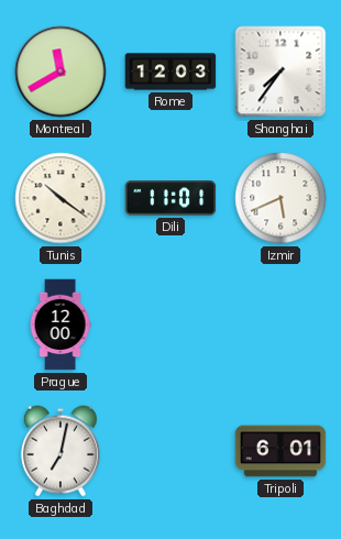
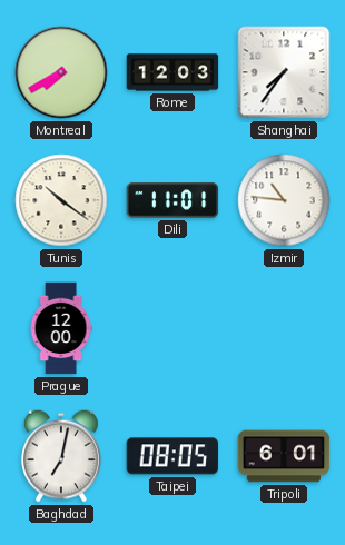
Montreal: 11:40 -> 7:40
Izmir: 5:41 -> 10:46
Taipei: none -> 08:05
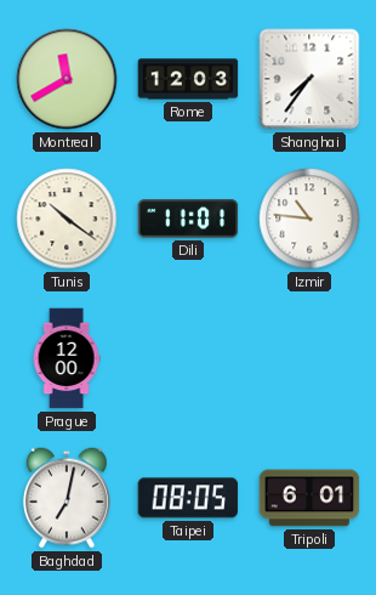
Montreal: 7:40 -> 11:40
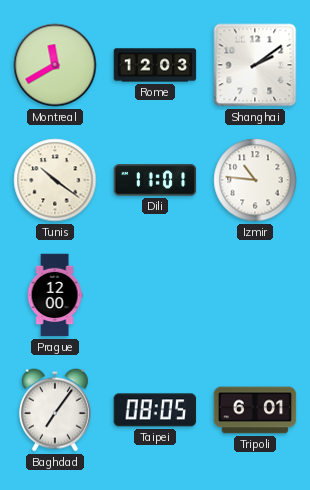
Shanghai: 7:36 -> 2:09
Baghdad: 7:02 -> 7:06
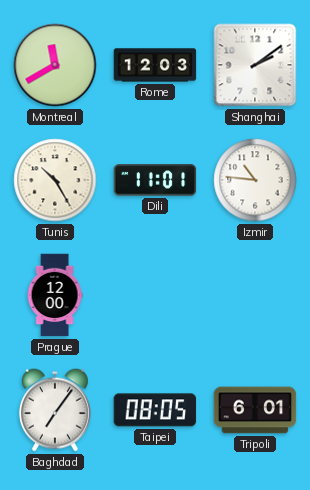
Tunis: 10:21 -> 10:25
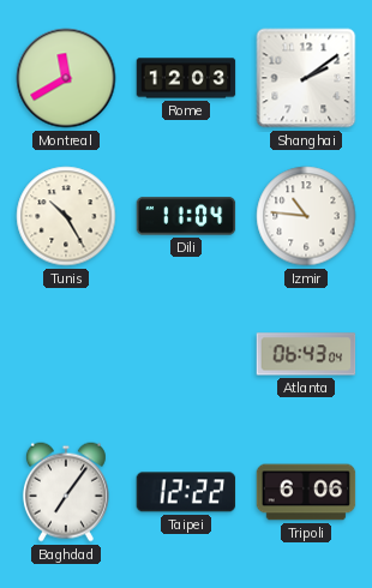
Dili: 11:01 -> 11:04
Prague: 12:00 -> none
Atlanta: none -> 06:43
Taipei: 08:05 -> 12:22
Tripoli: 6:01 -> 6:06
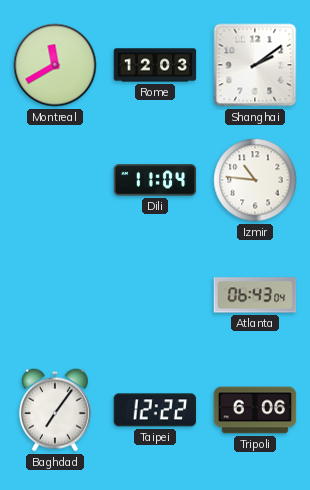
Tunis: 10:25 -> none
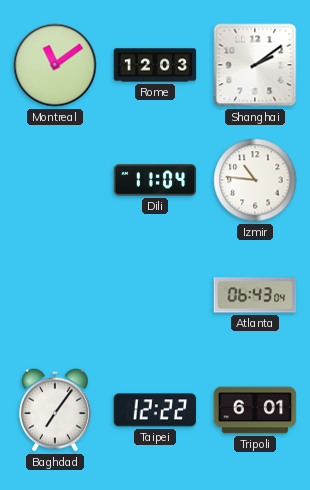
Montreal: 11:40 -> 11:09
Tripoli: 6:06 -> 6:01
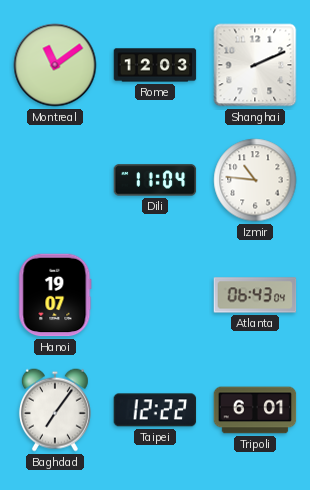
Shanghai: 2:09 -> 2:11
Hanoi: none -> 19:07
